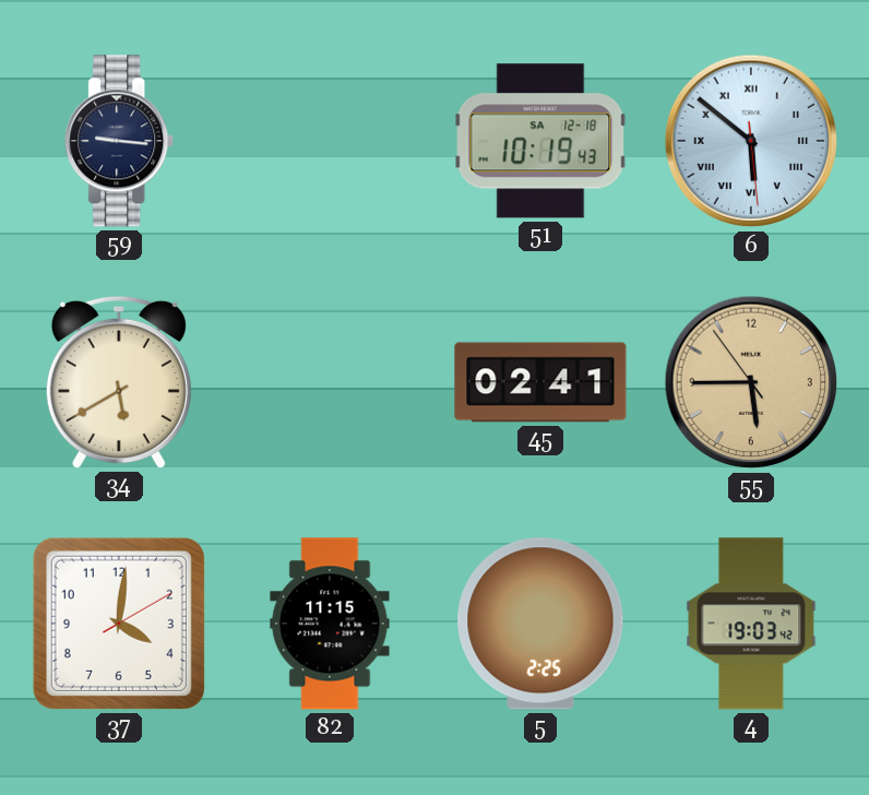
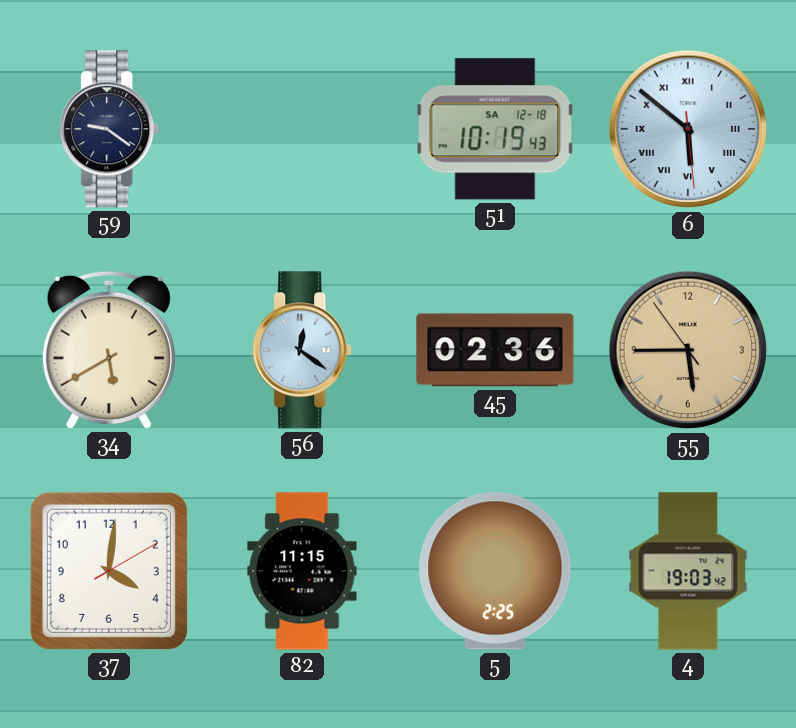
59: 9:16 -> 9:21
56: none -> 12:21
45: 02:41 -> 02:36
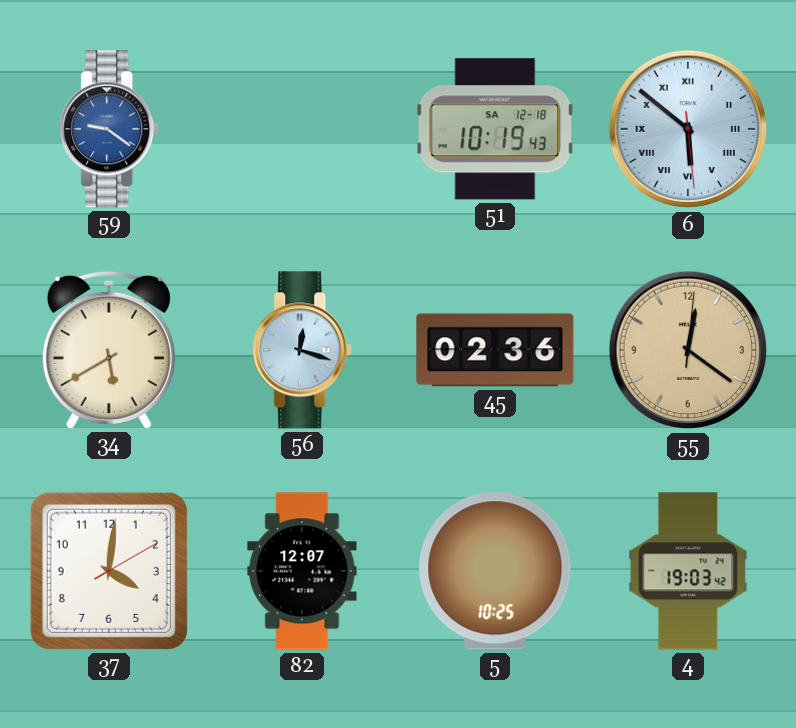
59 dial: navy -> blue
56: 12:21 -> 12:18
55: 5:44 -> 12:21
82: 11:15 -> 12:07
5: 2:25 -> 10:25
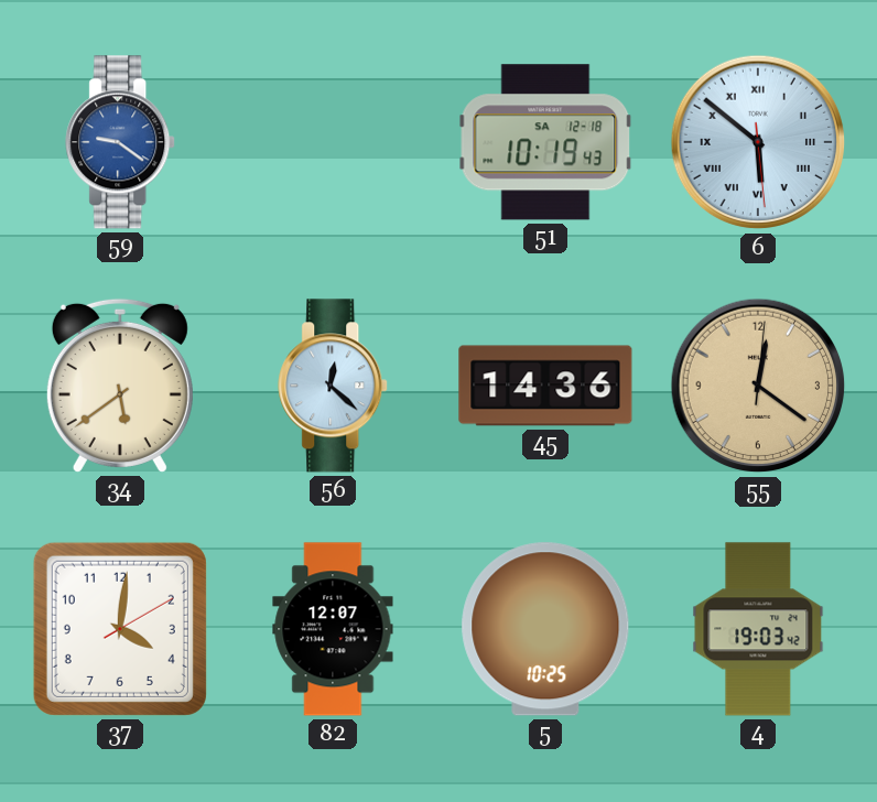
34: 5:40 -> 5:39
56: 12:18 -> 12:22
45: 02:36 -> 14:36
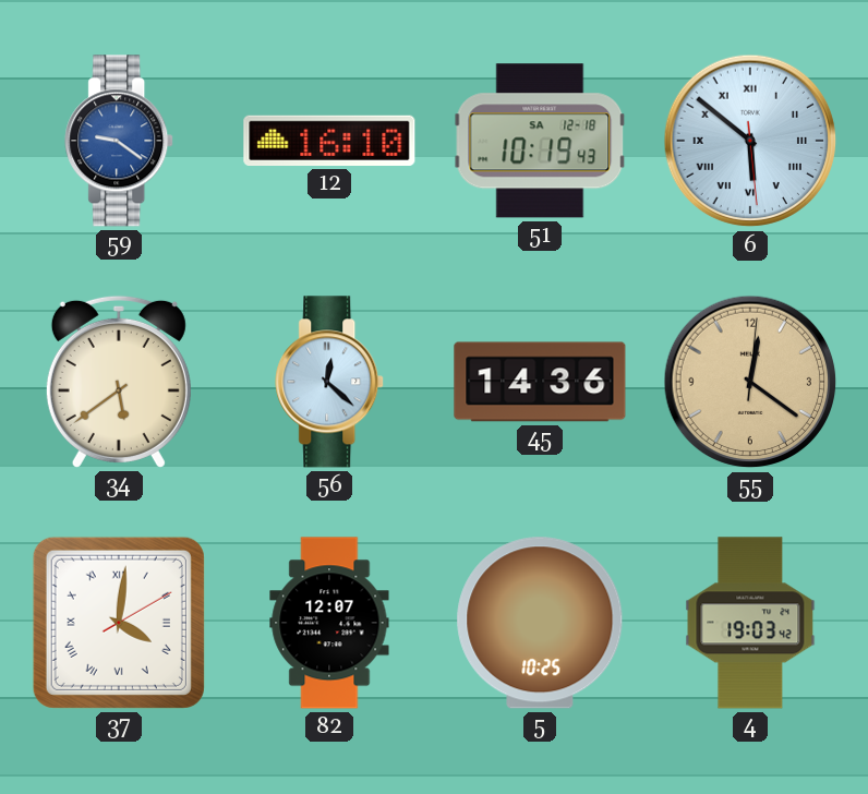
12: none -> 16:10
37 numerals: Arabic -> Roman
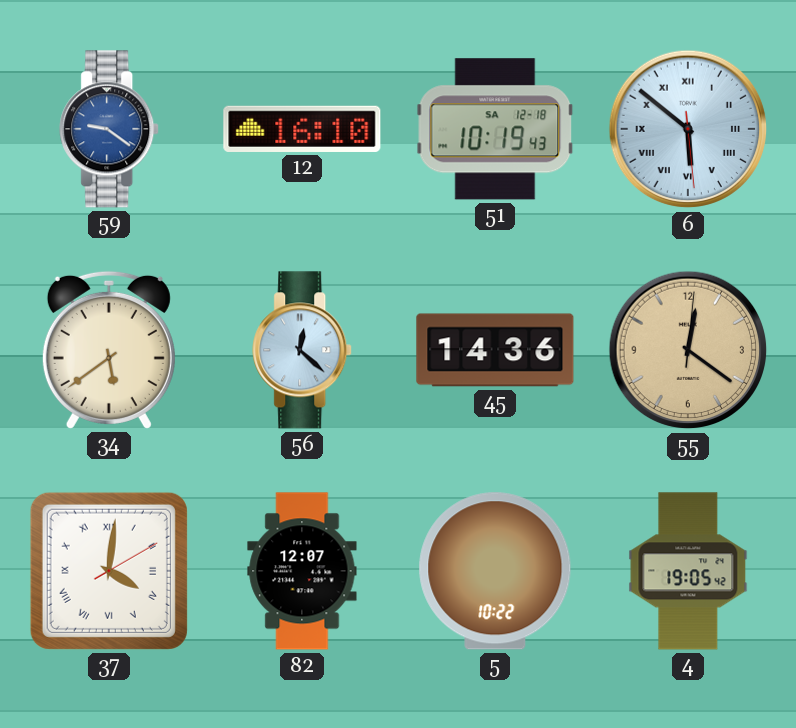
5: 10:25 -> 10:22
4: 19:03 -> 19:05
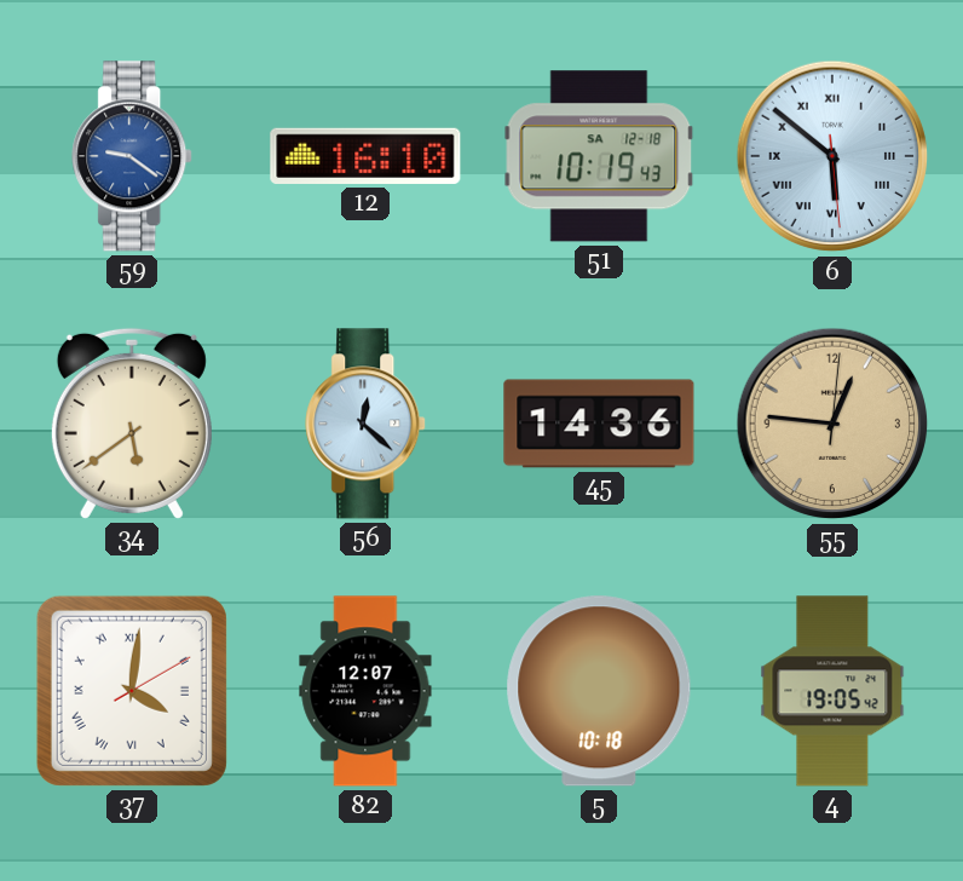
55: 12:21 -> 12:46
5: 10:22 -> 10:18
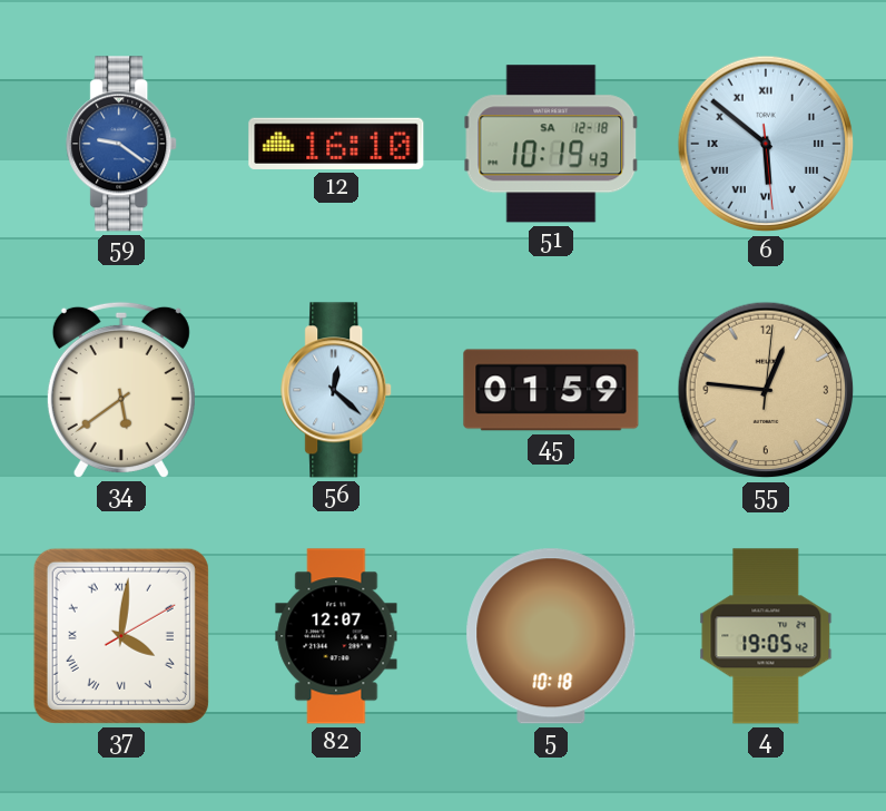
45: 14:36 -> 01:59
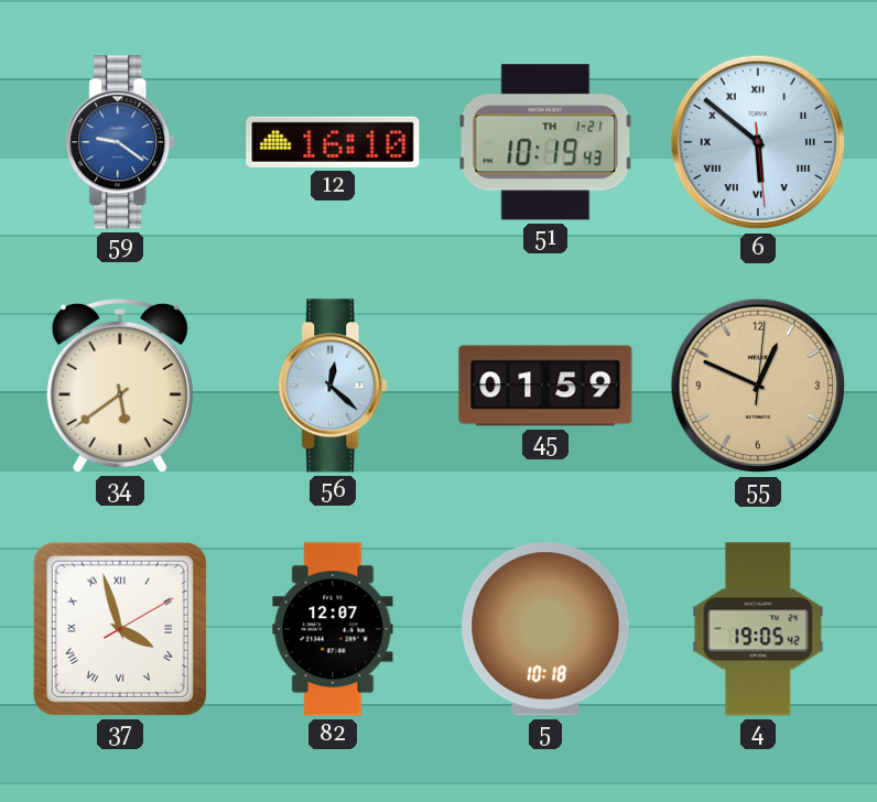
51 date: SA 12-18 -> TH 1-21
55: 12:46 -> 12:49
37: 4:01 -> 3:57
